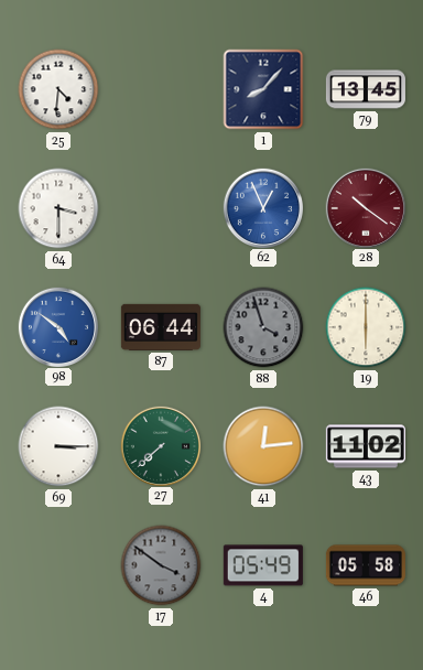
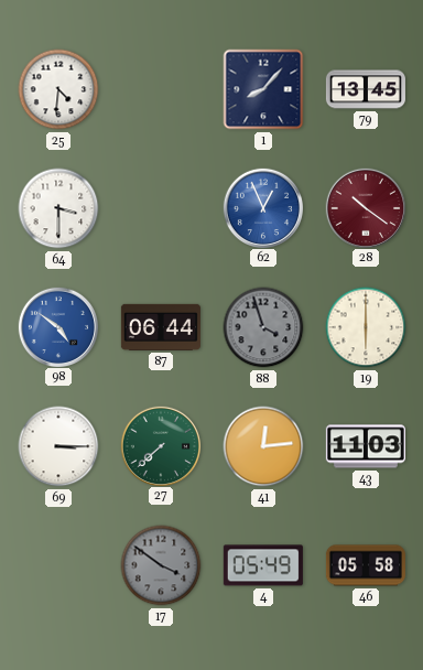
43: 11:02 -> 11:03
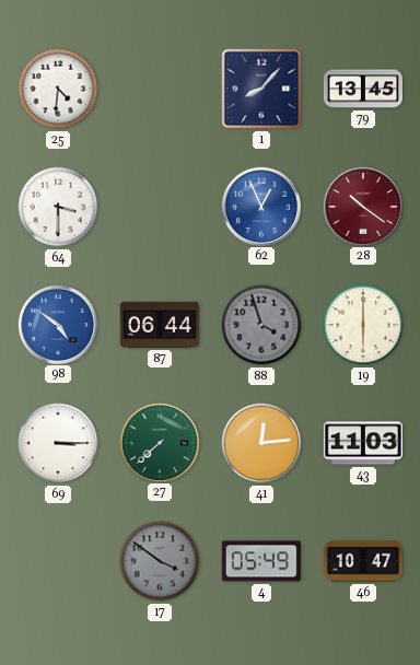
46: 05:58 -> 10:47
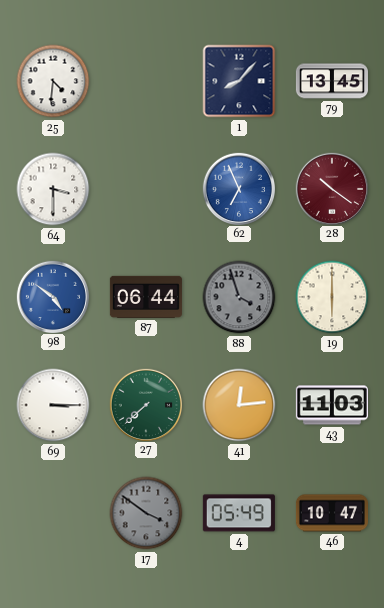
62: 12:56 -> 6:56
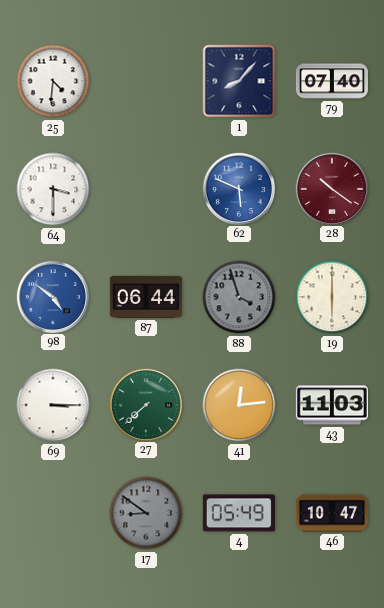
79: 13:45 -> 07:40
62: 6:56 -> 5:49
17: 3:51 -> 8:51
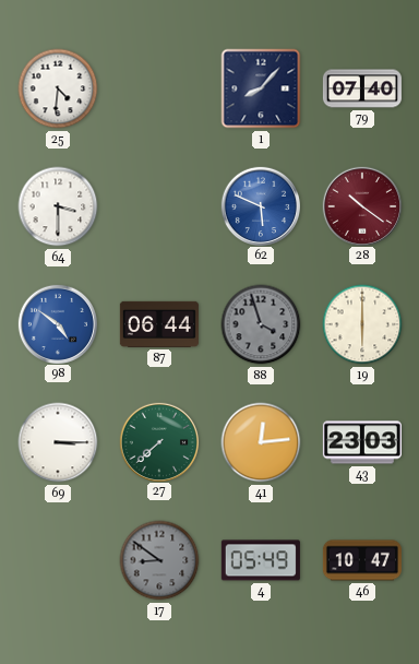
43: 11:03 -> 23:03
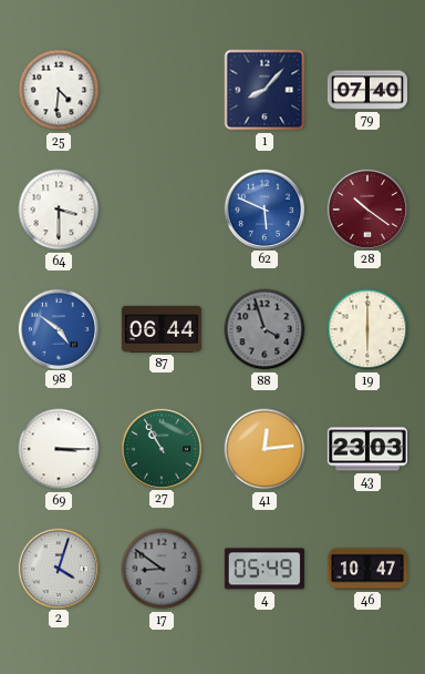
27: 7:38 -> 10:55
2: none -> 4:03
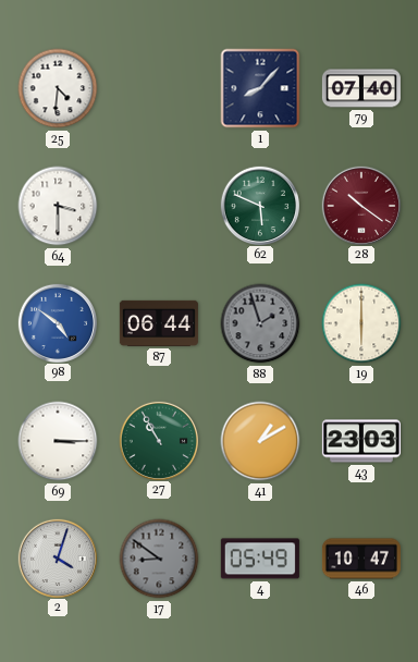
62 dial: blue -> green
88: 3:57 -> 1:57
41: 12:14 -> 1:10
